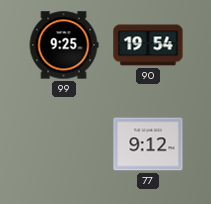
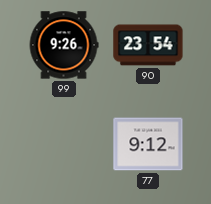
99: 9:25 -> 9:26
90: 19:54 -> 23:54
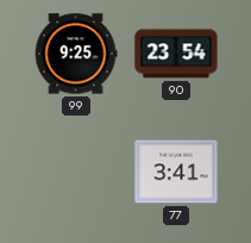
99: 9:26 -> 9:25
77: 9:12 -> 3:41
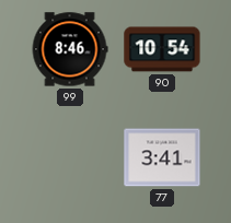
99: 9:25 -> 8:46
90: 23:54 -> 10:54
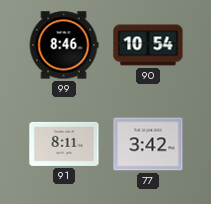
91: none -> 8:11
77: 3:41 -> 3:42
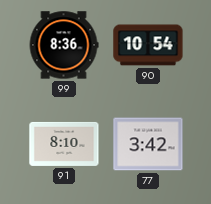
99: 8:46 -> 8:36
91: 8:11 -> 8:10
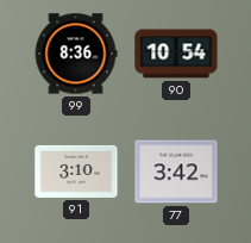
91: 8:10 -> 3:10
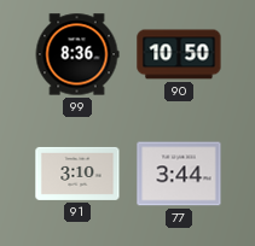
90: 10:54 -> 10:50
77: 3:42 -> 3:44
